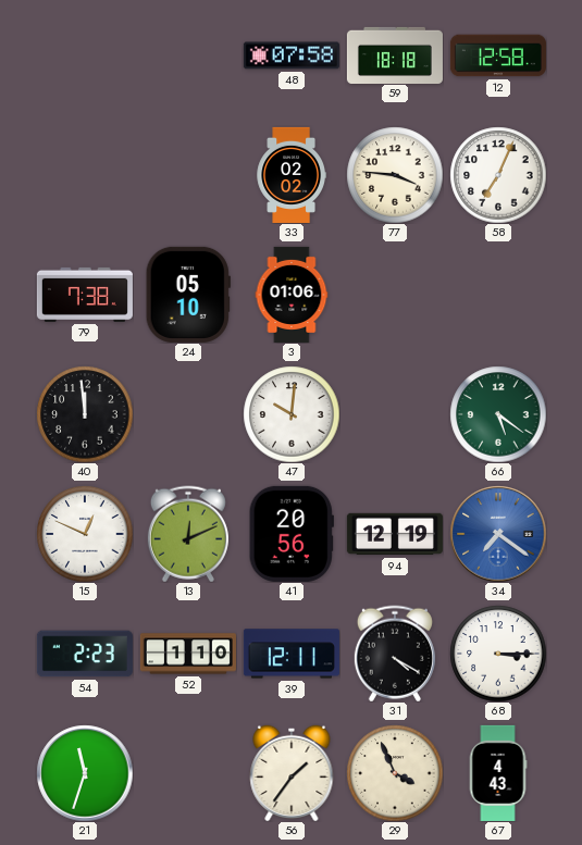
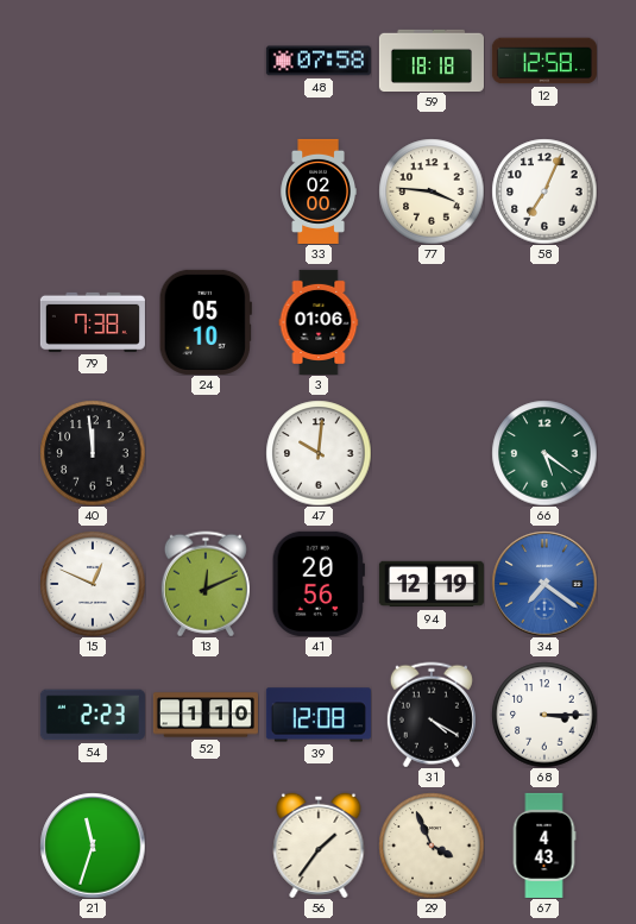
33: 02:02 -> 02:00
39: 12:11 -> 12:08
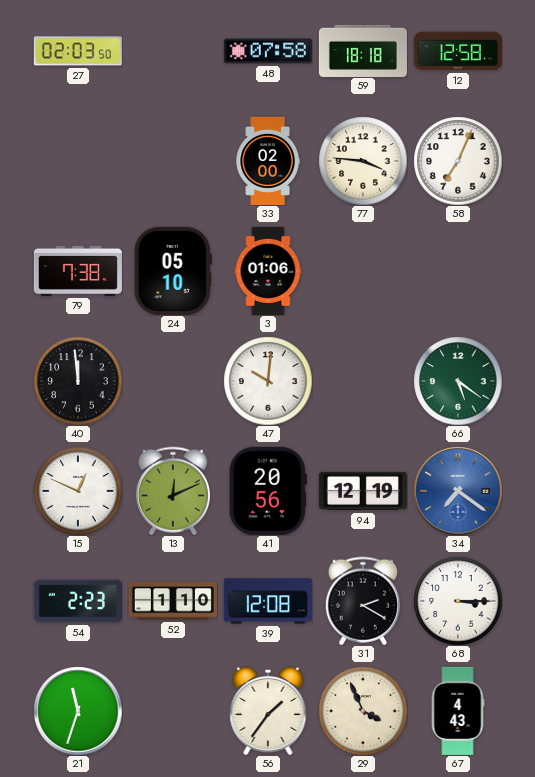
27: none -> 02:03
31: 4:20 -> 2:20
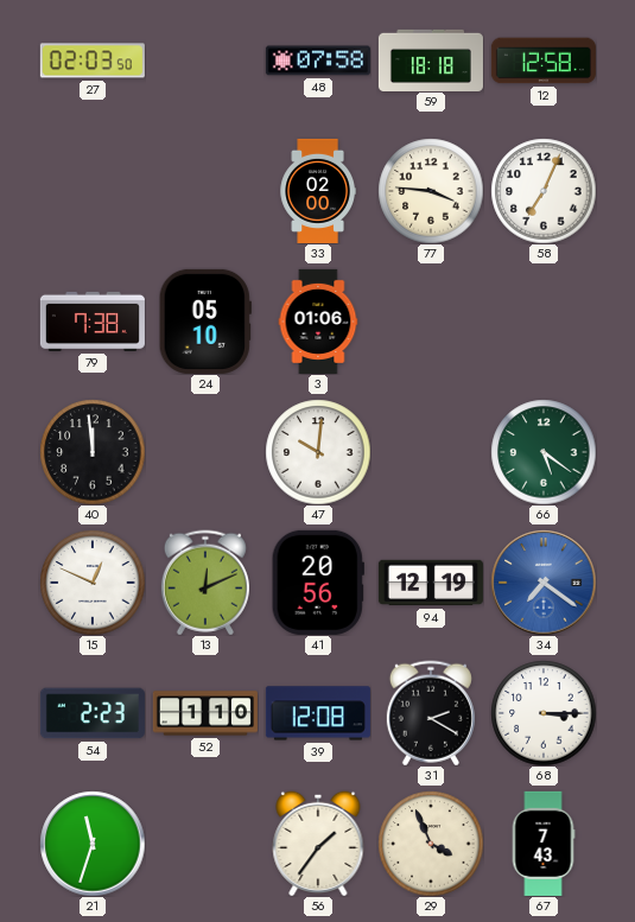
67: 4:43 -> 7:43
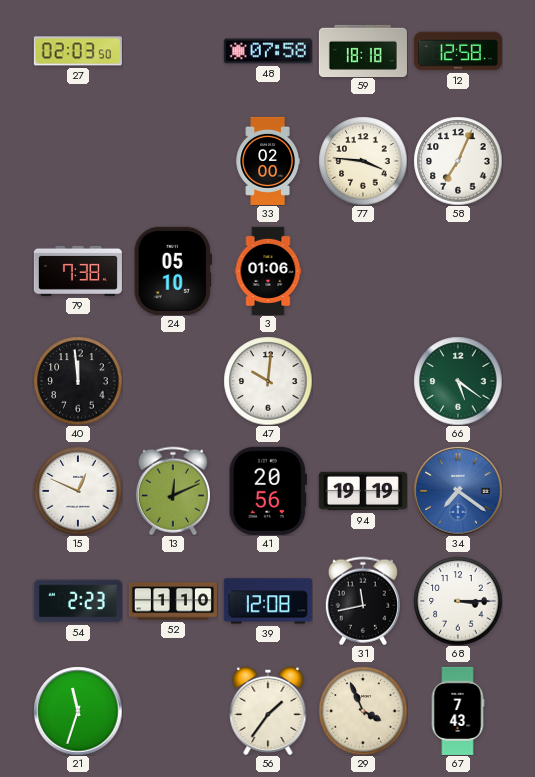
94: 12:19 -> 19:19
31: 2:20 -> 11:43
